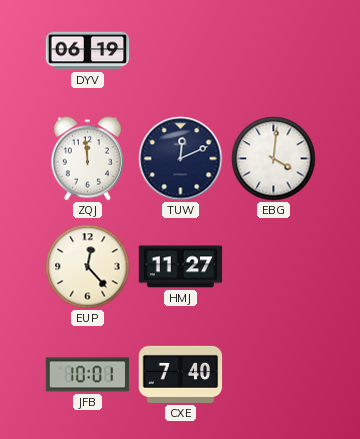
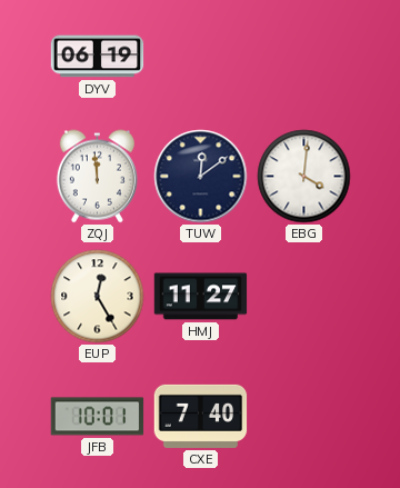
TUW: 12:11 -> 12:09
EUP: 12:23 -> 12:25
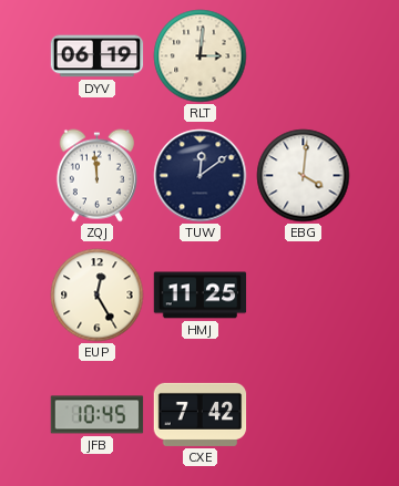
RLT: none -> 3:01
HMJ: 11:27 -> 11:25
JFB: 10:01 -> 10:45
CXE: 7:40 -> 7:42
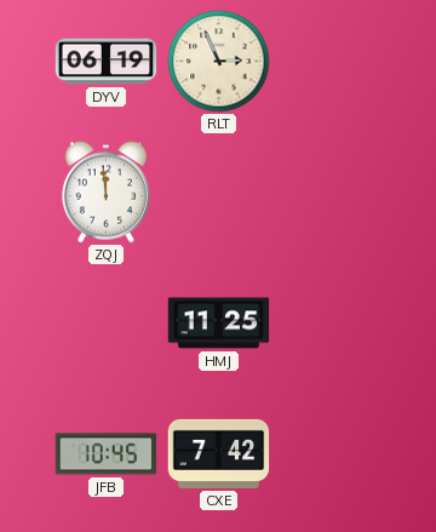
RLT: 3:01 -> 2:56
TUW: 12:09 -> none
EBG: 4:01 -> none
EUP: 12:25 -> none
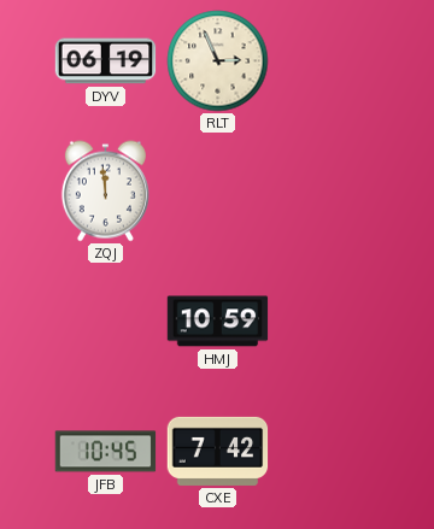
HMJ: 11:25 -> 10:59
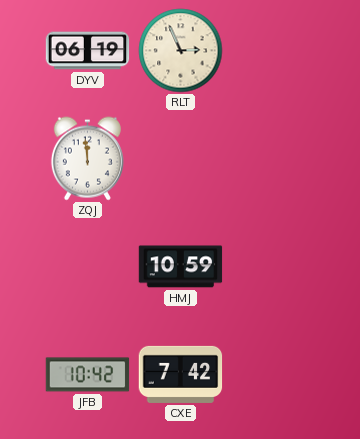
JFB: 10:45 -> 10:42
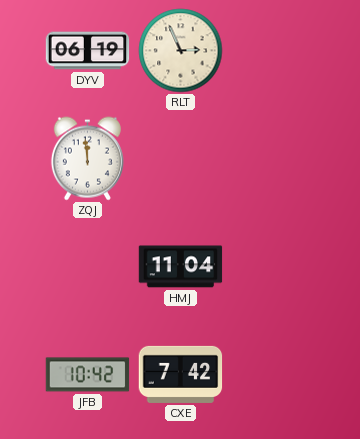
HMJ: 10:59 -> 11:04
